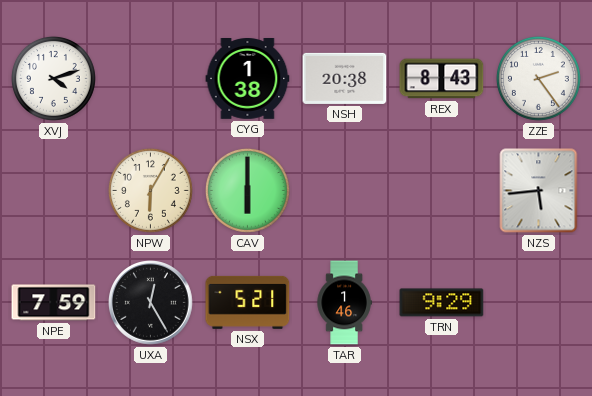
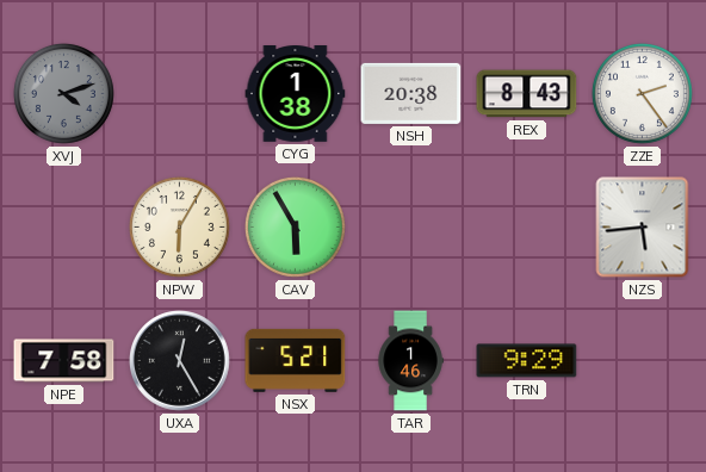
XVJ dial: white -> grey
CAV: 6:00 -> 5:55
NPE: 7:59 -> 7:58
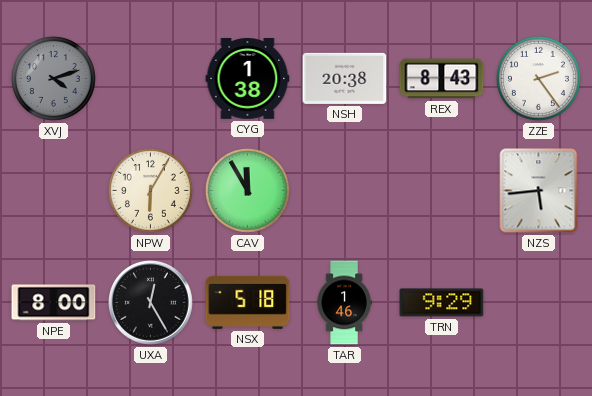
CAV: 5:55 -> 11:55
NPE: 7:58 -> 8:00
NSX: 5:21 -> 5:18
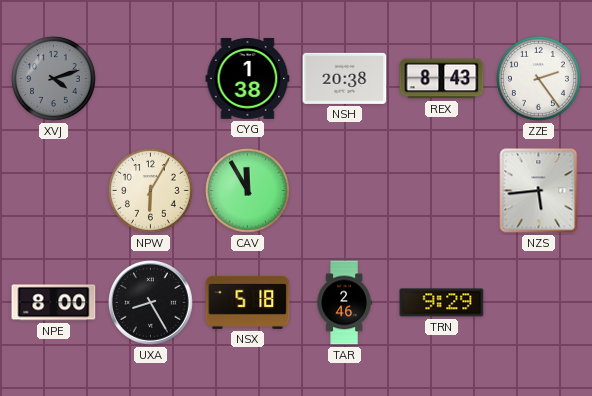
UXA: 12:25 -> 8:25
TAR: 1:46 -> 2:46
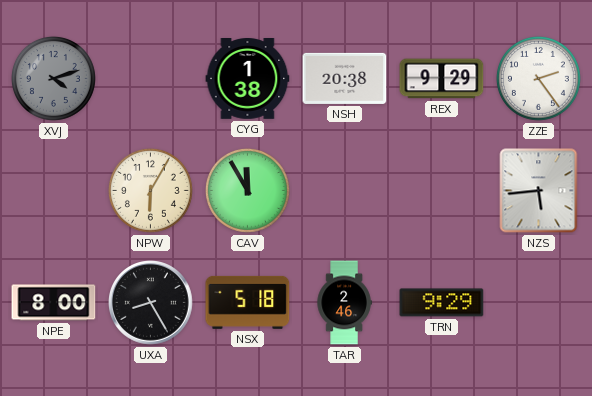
REX: 8:43 -> 9:29
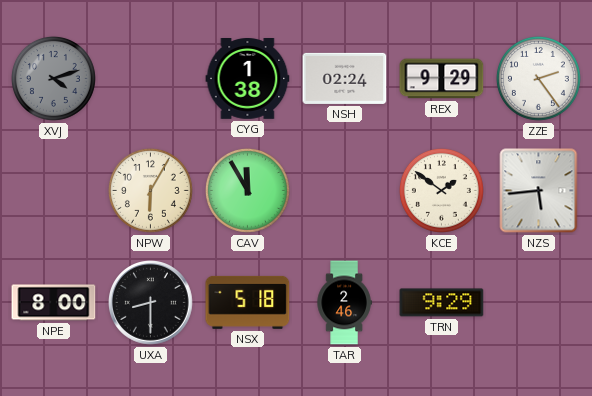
NSH: 20:38 -> 02:24
KCE: none -> 1:51
UXA: 8:25 -> 8:30
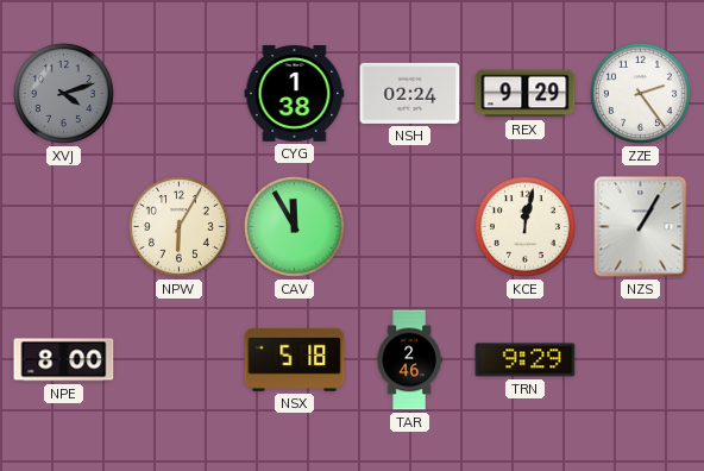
KCE: 1:51 -> 12:02
NZS: 5:44 -> 1:05
UXA: 8:30 -> none
